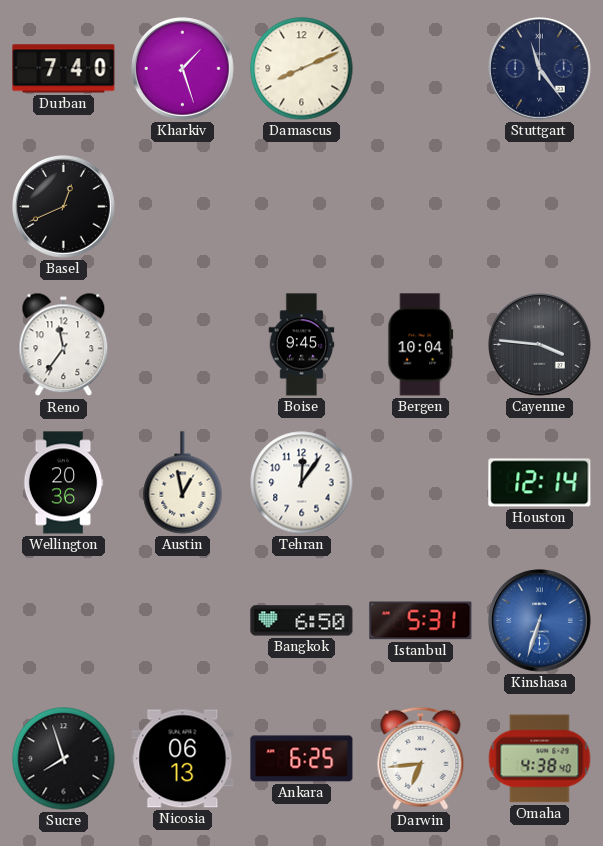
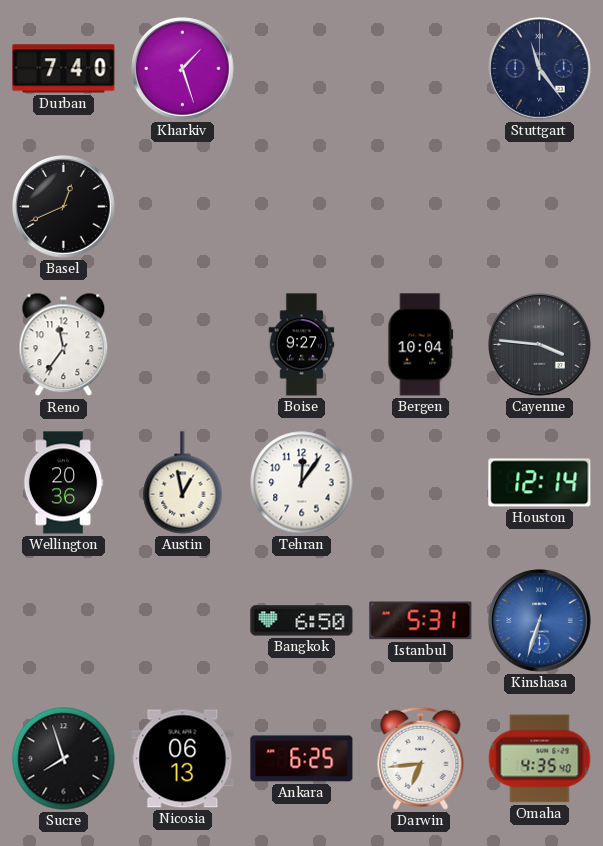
Damascus: 8:11 -> none
Boise: 9:45 -> 9:27
Omaha: 4:38 -> 4:35
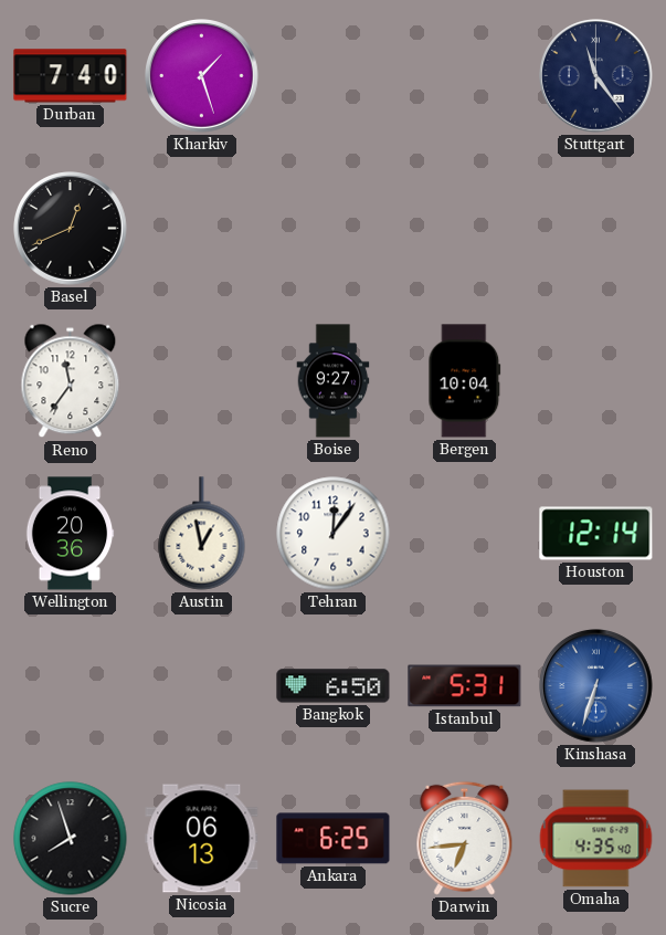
Cayenne: 3:46 -> none
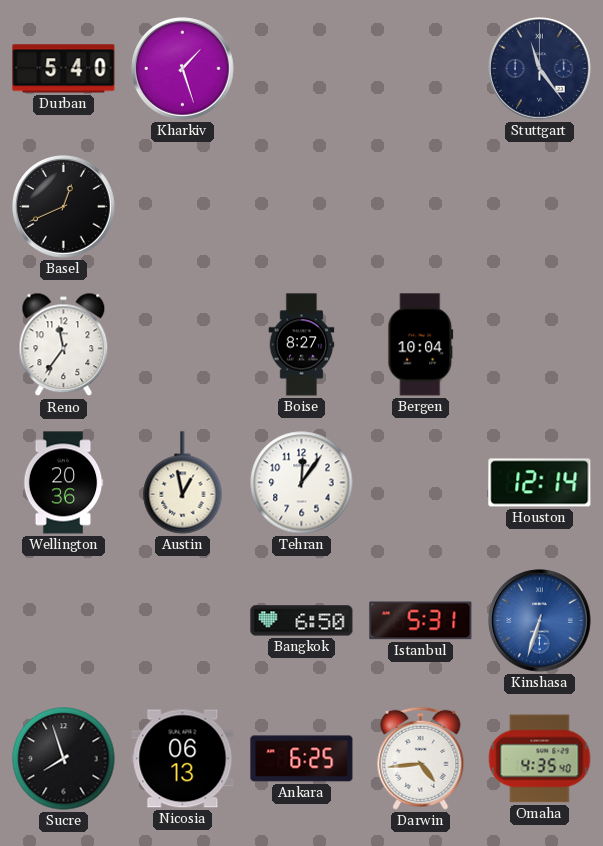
Durban: 7:40 -> 5:40
Boise: 9:27 -> 8:27
Darwin: 6:44 -> 4:44
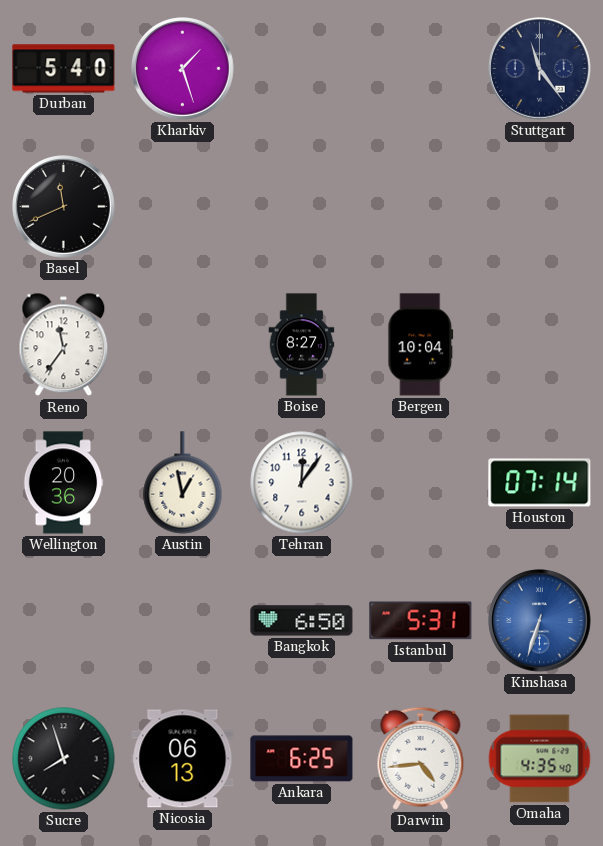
Basel: 12:41 -> 11:41
Houston: 12:14 -> 07:14
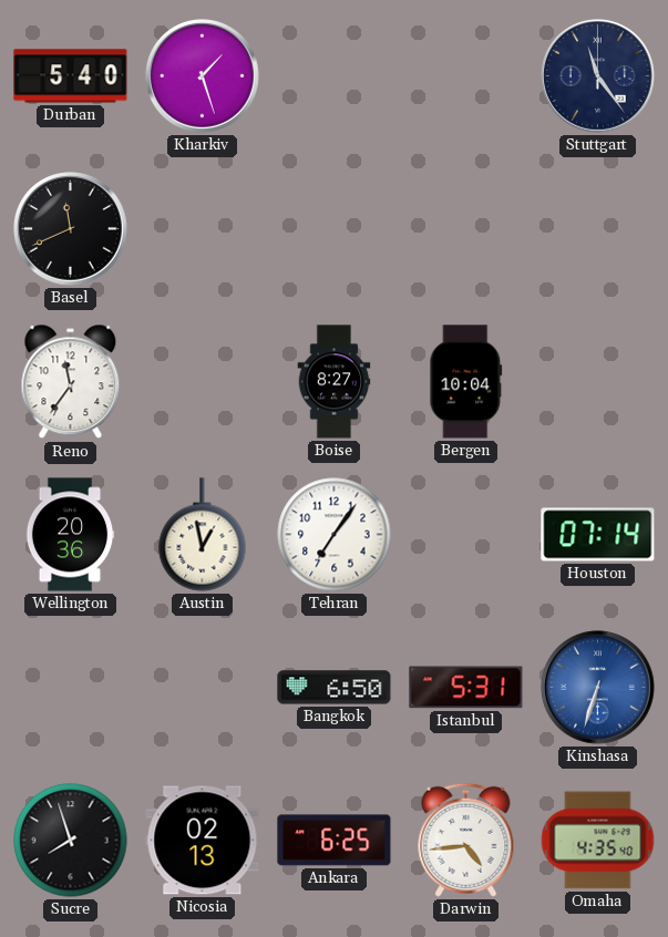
Tehran: 12:06 -> 7:06
Nicosia: 06:13 -> 02:13
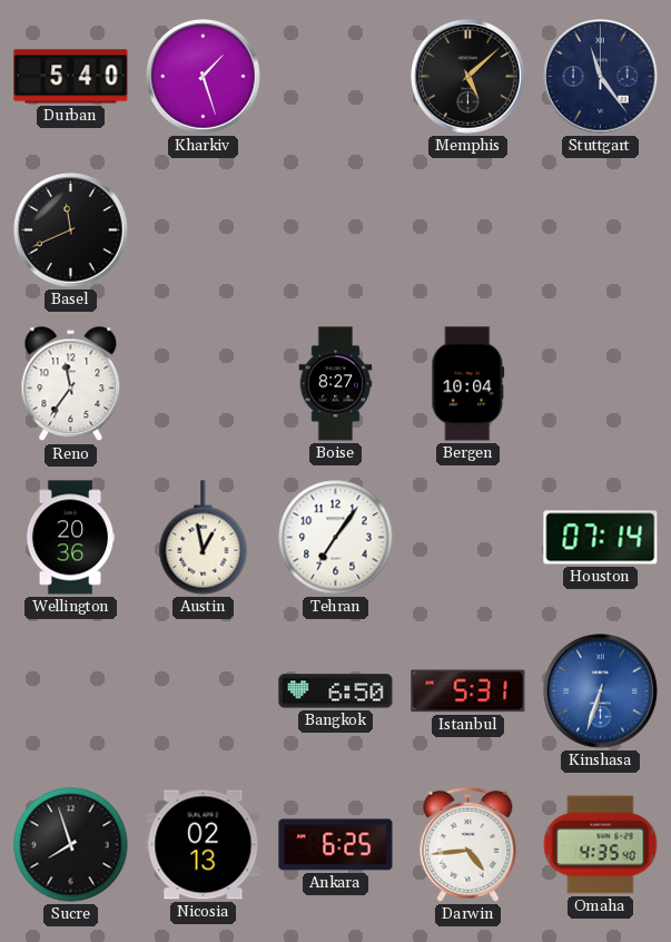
Memphis: none -> 5:08
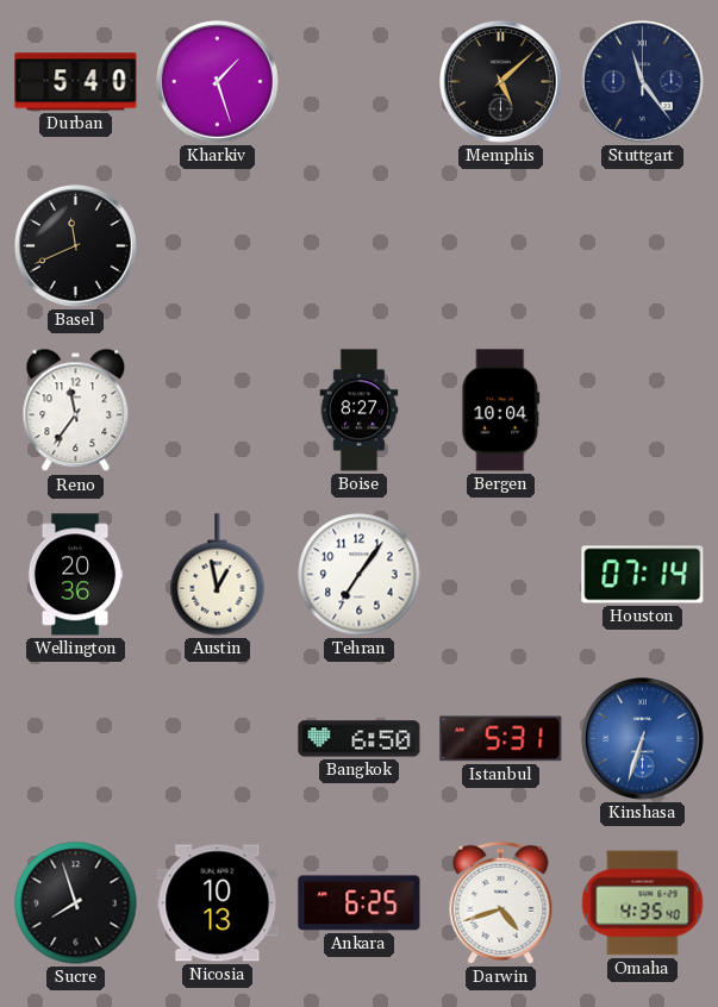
Nicosia: 02:13 -> 10:13
Darwin: 4:44 -> 4:42
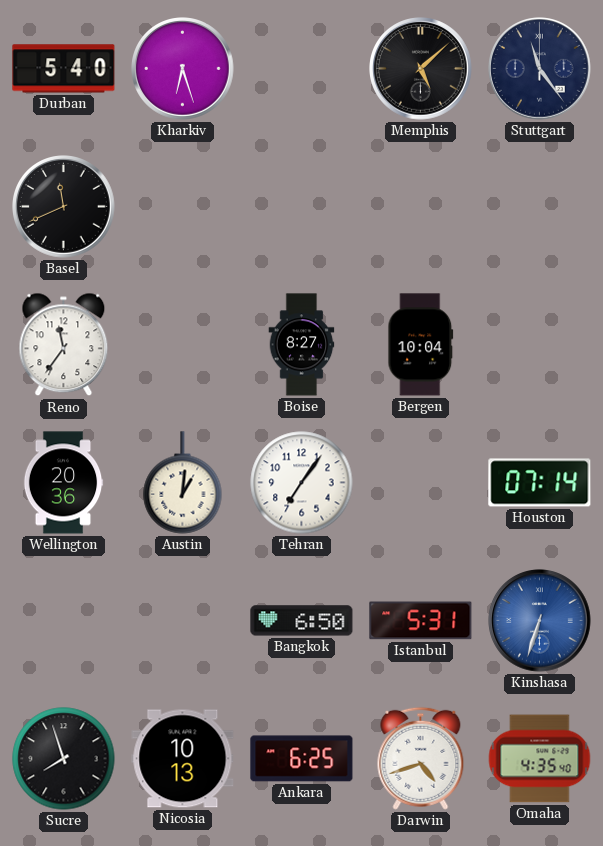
Kharkiv: 1:27 -> 6:27
Austin: 12:58 -> 1:01
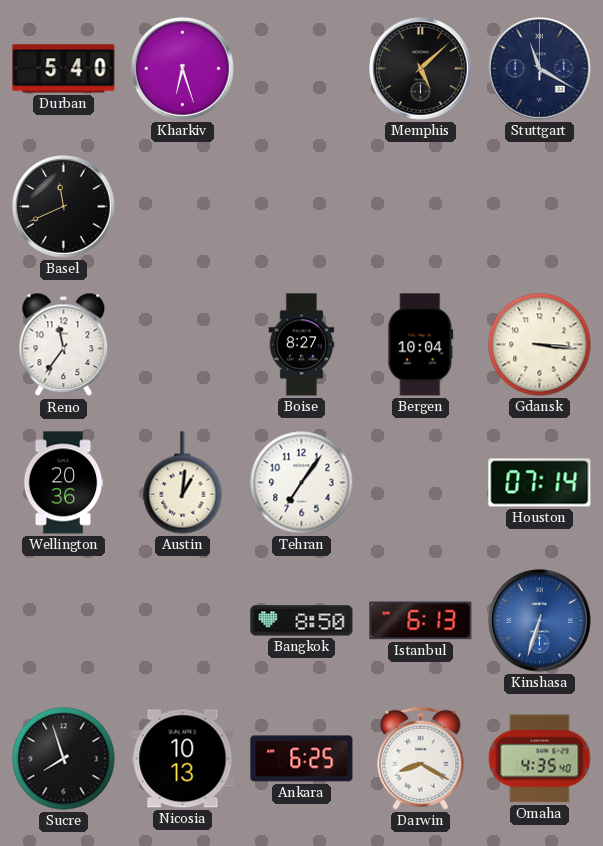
Stuttgart: 11:24 -> 11:20
Gdansk: none -> 3:16
Bangkok: 6:50 -> 8:50
Istanbul: 5:31 -> 6:13
Darwin: 4:42 -> 8:20
